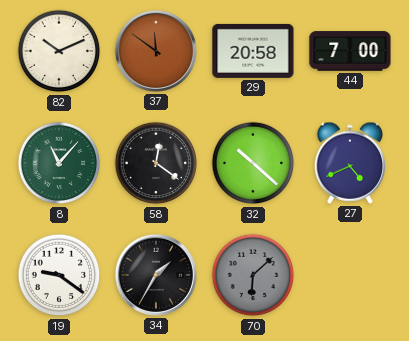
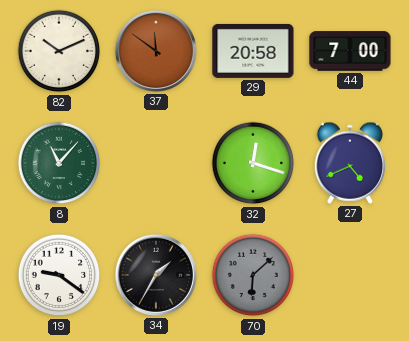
58: 12:21 -> none
32: 10:22 -> 12:18
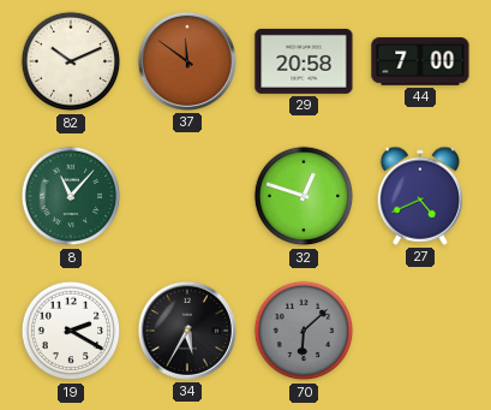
32: 12:18 -> 12:48
19: 9:21 -> 2:20
34: 1:35 -> 5:35
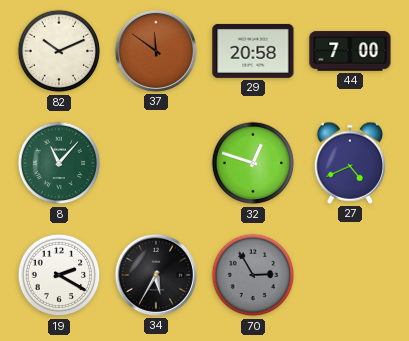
70: 6:08 -> 2:55
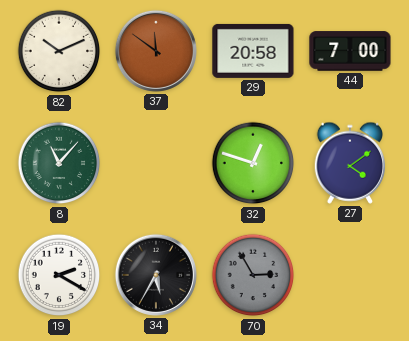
27: 4:41 -> 4:09
